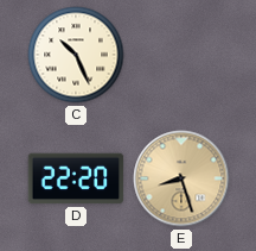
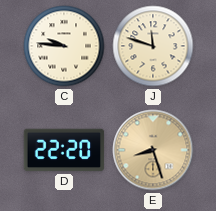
C: 10:26 -> 9:46
J: none -> 11:48
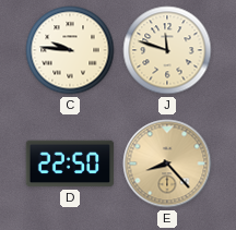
D: 22:20 -> 22:50
E: 8:27 -> 8:23
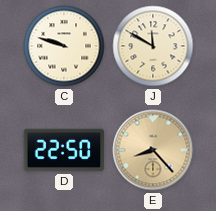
C: 9:46 -> 9:48
J: 11:48 -> 11:50
